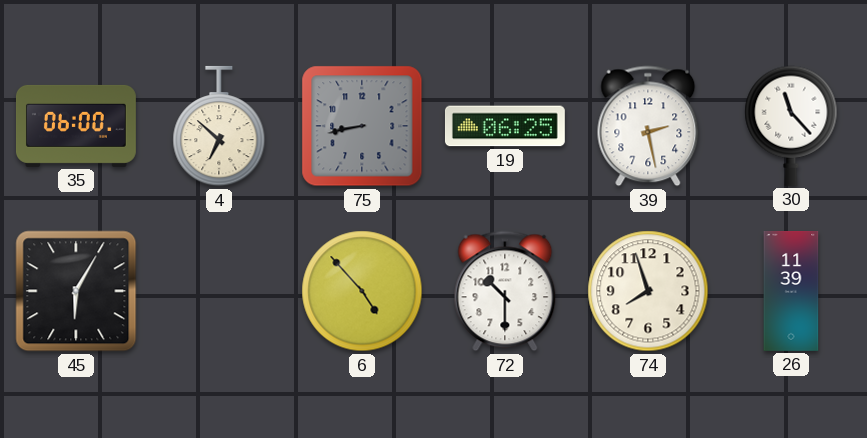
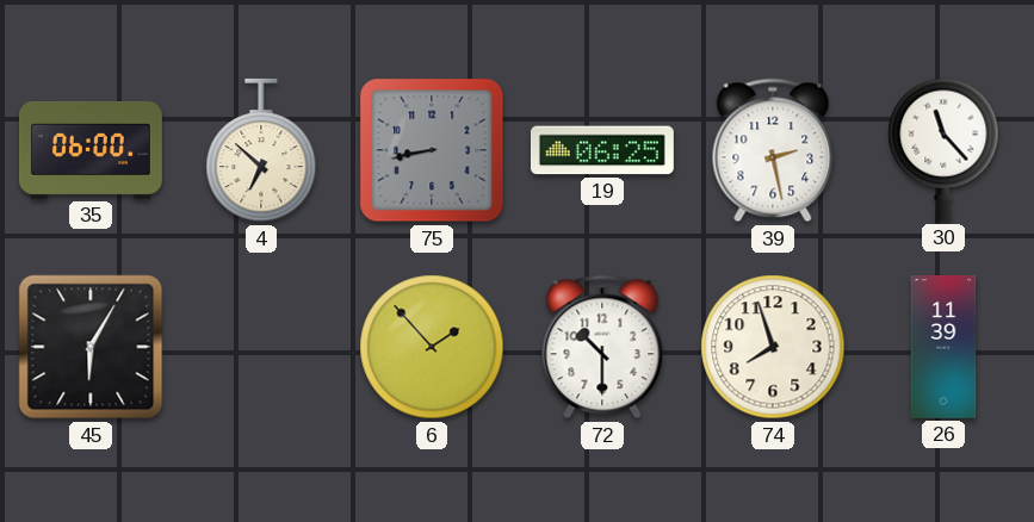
6: 4:53 -> 1:53
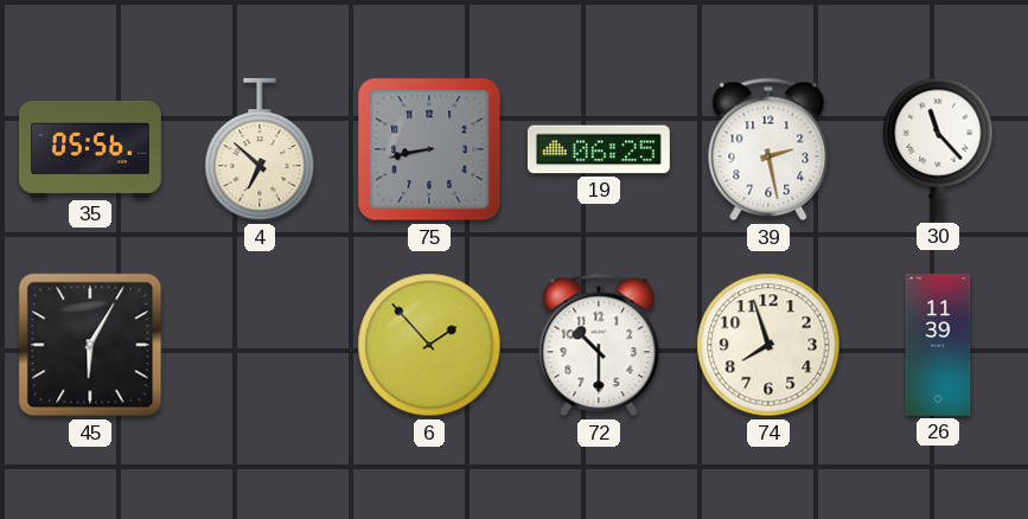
35: 06:00 -> 05:56
